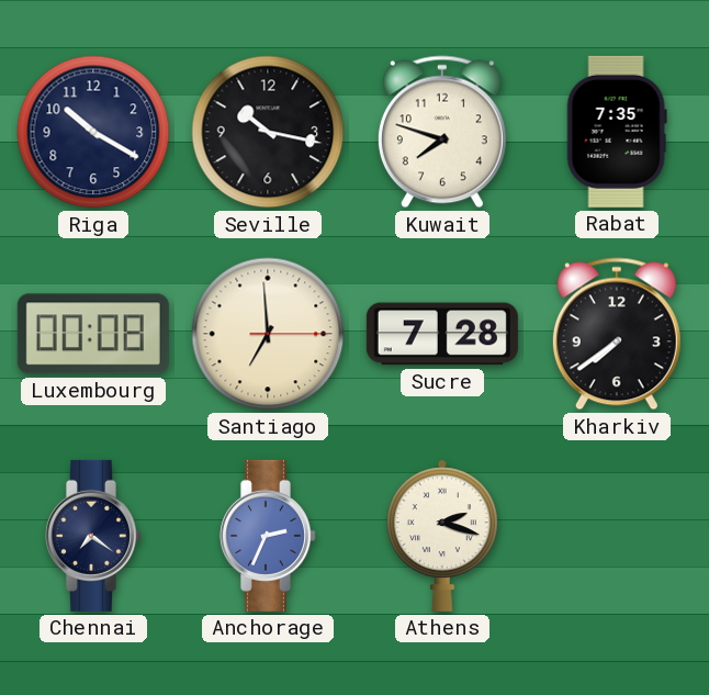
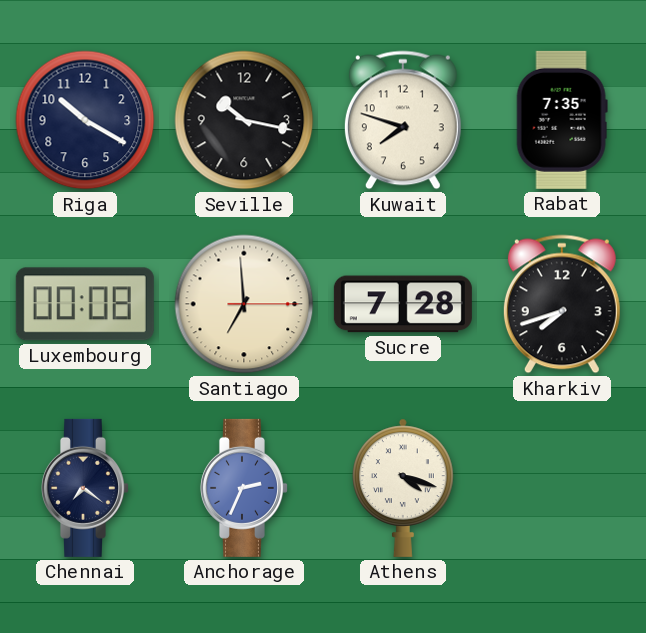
Kharkiv: 7:39 -> 7:42
Athens: 2:18 -> 4:18
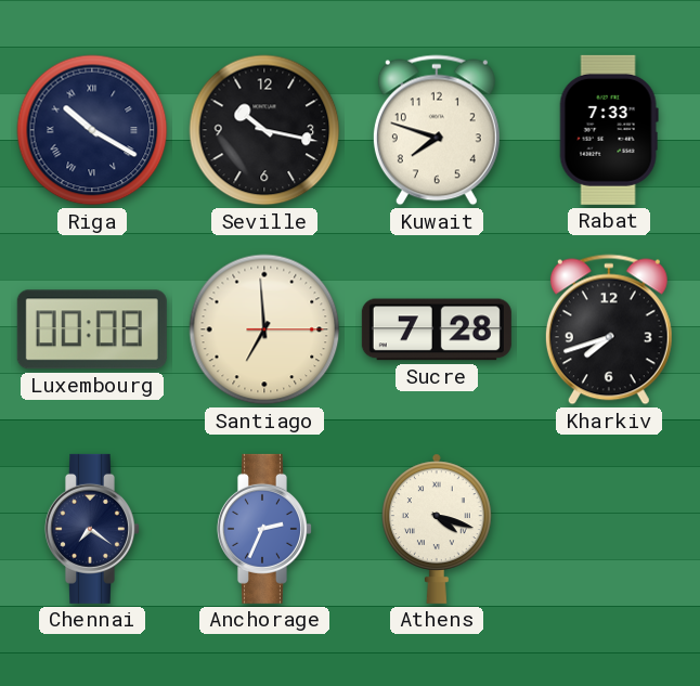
Riga numerals: Arabic -> Roman
Rabat: 7:35 -> 7:33
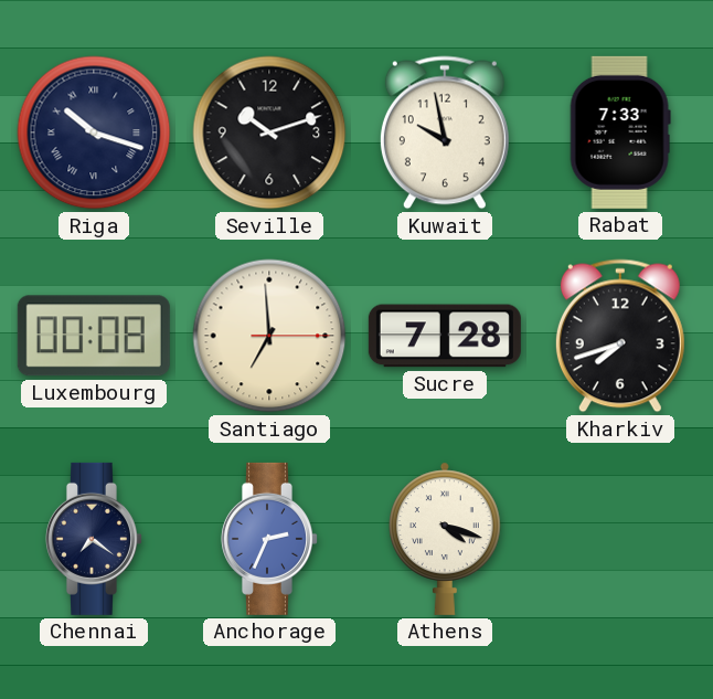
Riga: 10:20 -> 10:18
Seville: 10:17 -> 10:12
Kuwait: 7:48 -> 9:58
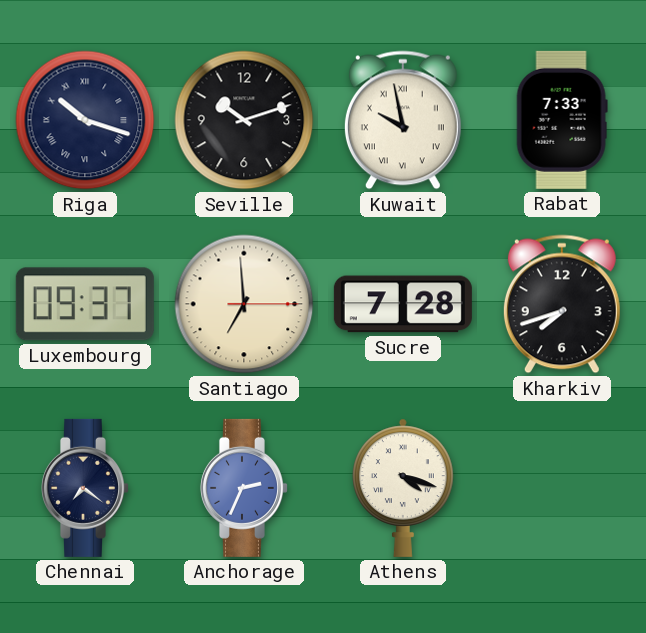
Kuwait numerals: Arabic -> Roman
Luxembourg: 00:08 -> 09:37
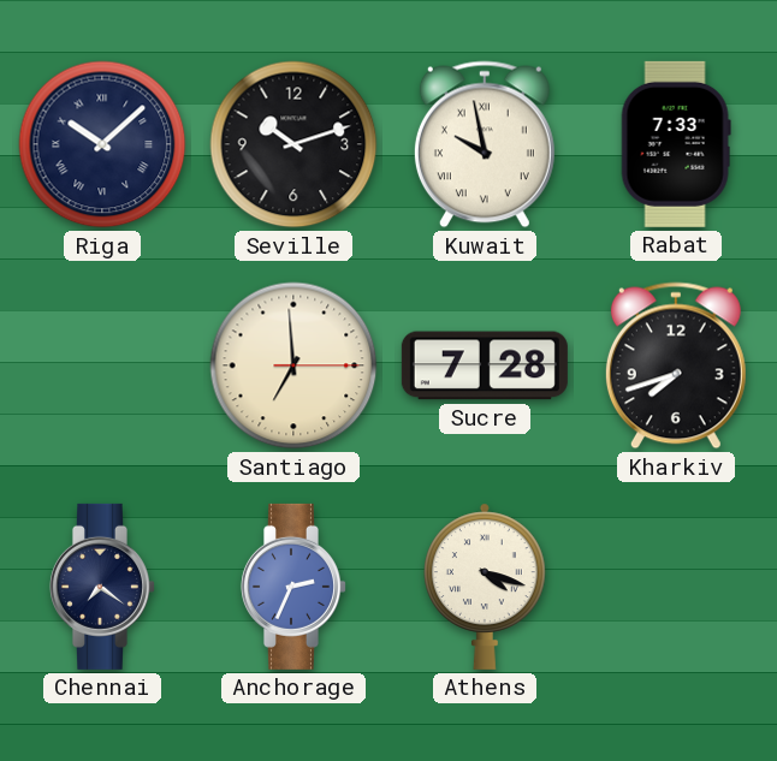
Riga: 10:18 -> 10:08
Luxembourg: 09:37 -> none
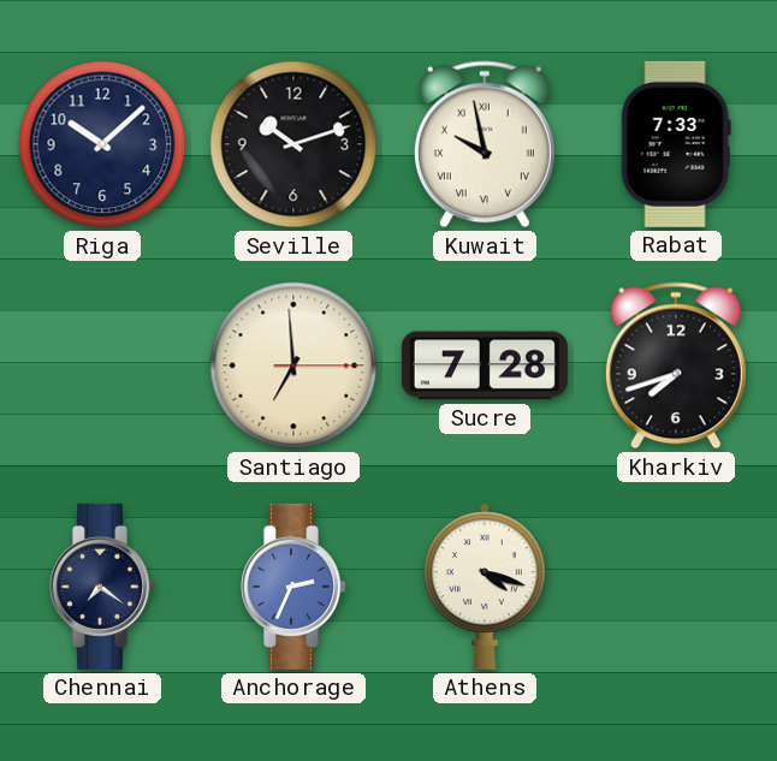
Riga numerals: Roman -> Arabic
